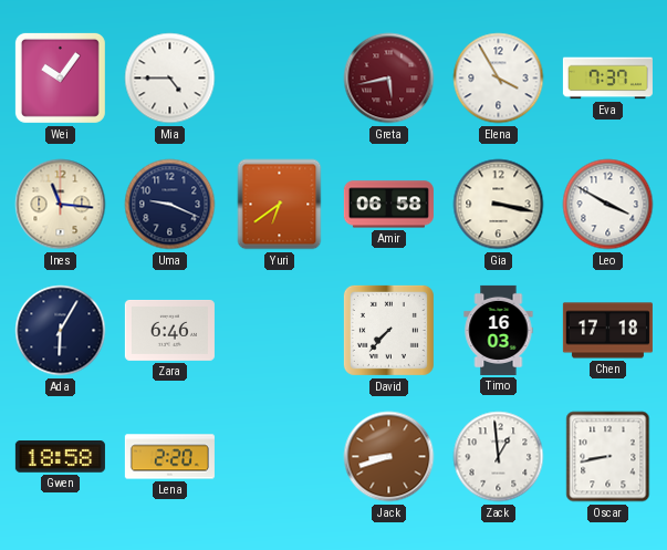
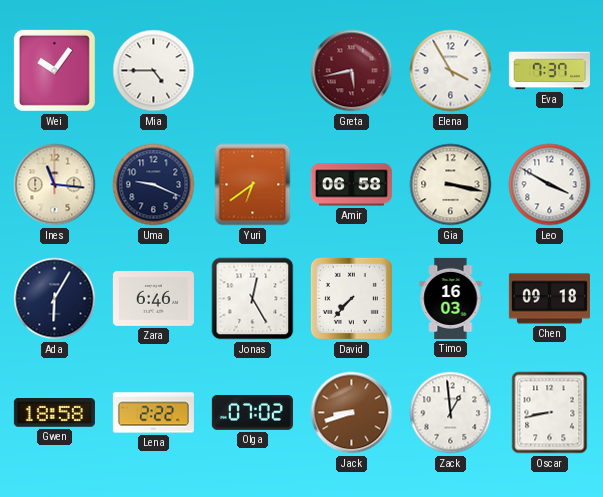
Jonas: none -> 12:25
Chen: 17:18 -> 09:18
Lena: 2:20 -> 2:22
Olga: none -> 07:02
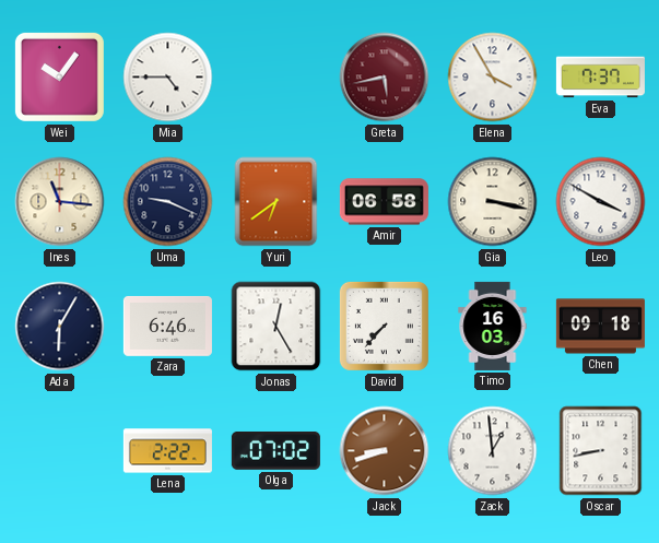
Gwen: 18:58 -> none
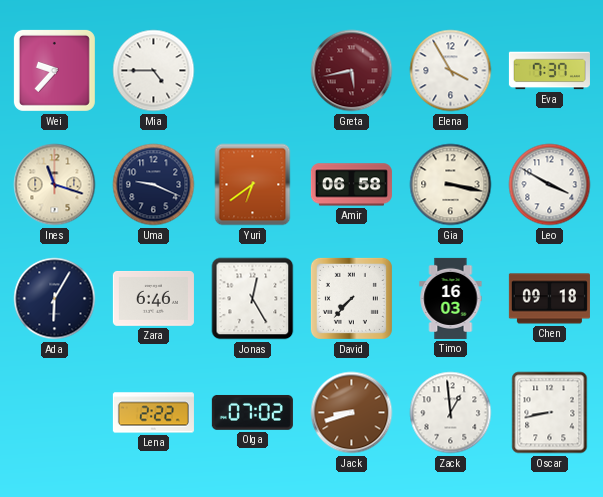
Wei: 10:06 -> 9:37
Ines: 11:16 -> 11:18
